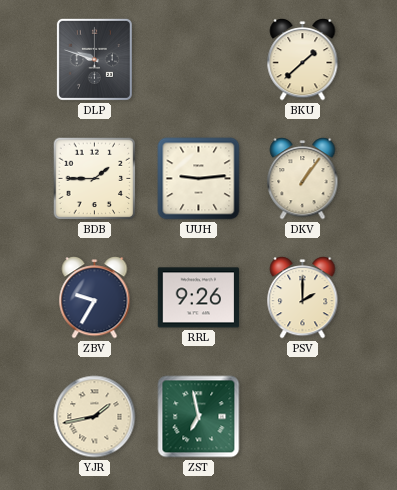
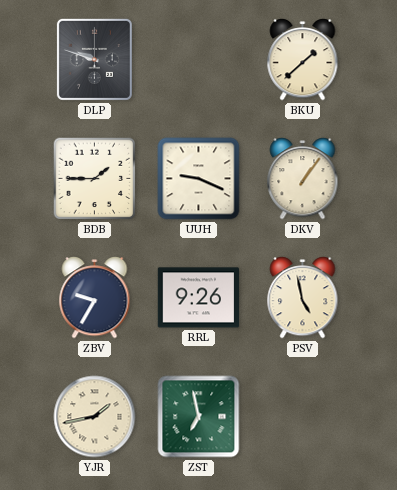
UUH: 9:14 -> 9:19
PSV: 2:00 -> 4:58
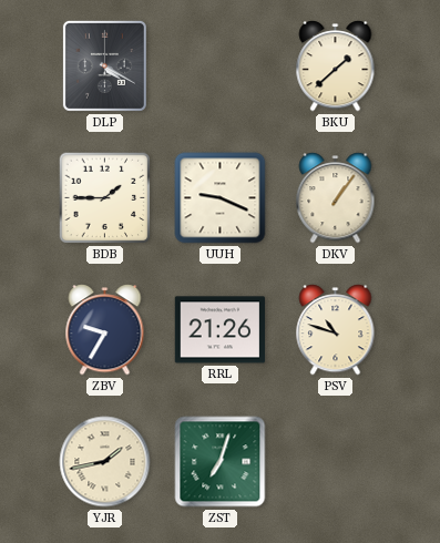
DLP: 9:48 -> 4:20
RRL: 9:26 -> 21:26
PSV: 4:58 -> 10:48
ZST: 6:58 -> 7:03
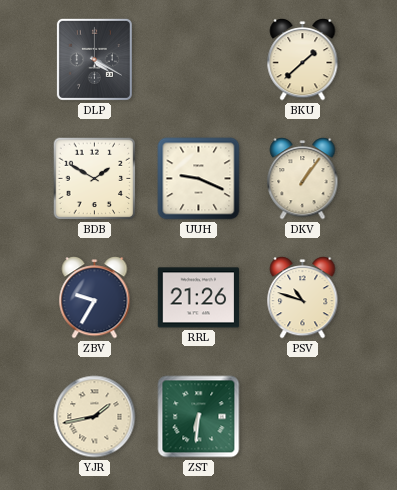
BDB: 1:45 -> 1:50
ZST: 7:03 -> 6:31
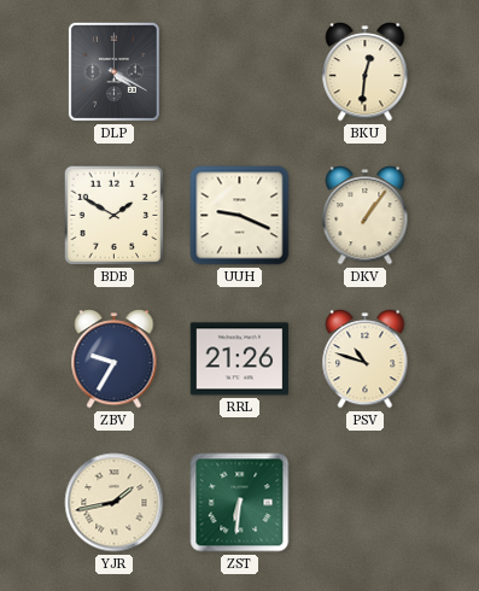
BKU: 1:38 -> 12:31
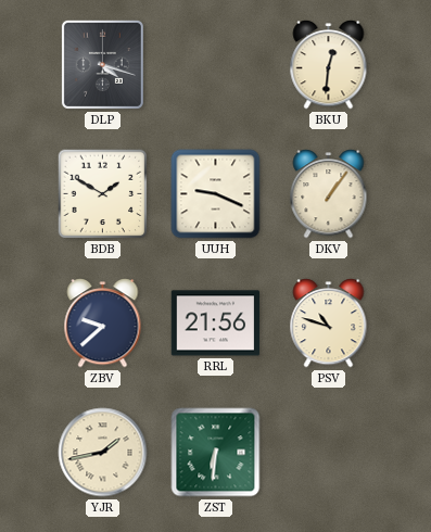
DLP: 4:20 -> 4:18
ZBV: 9:35 -> 9:38
RRL: 21:26 -> 21:56
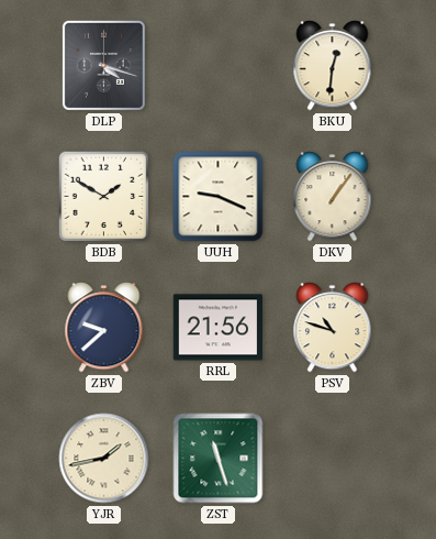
ZST: 6:31 -> 11:27
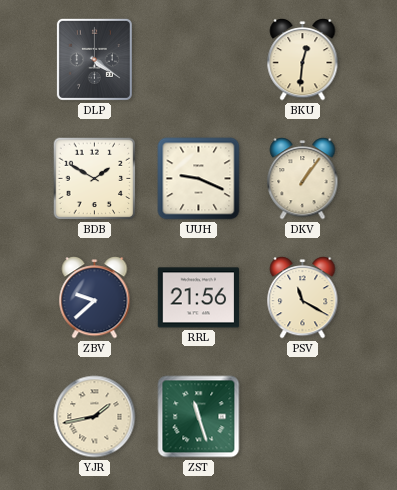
DLP: 4:18 -> 4:21
PSV: 10:48 -> 11:20
